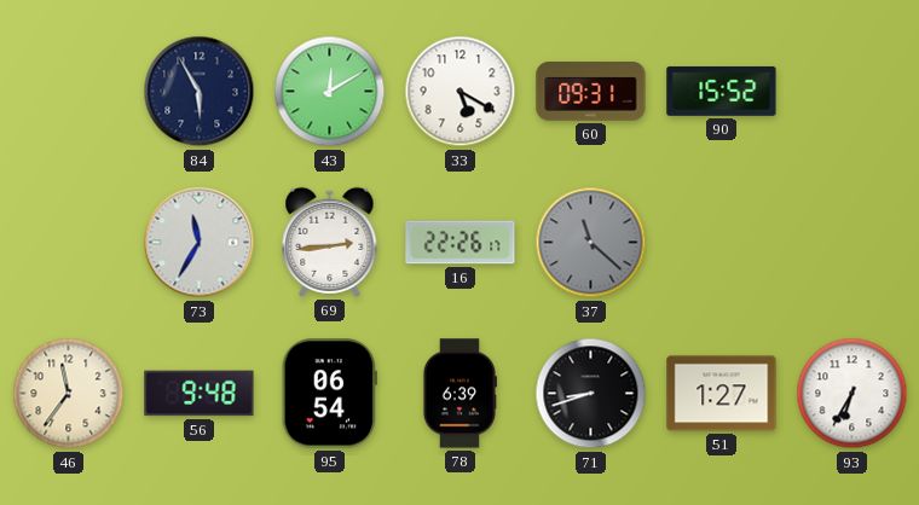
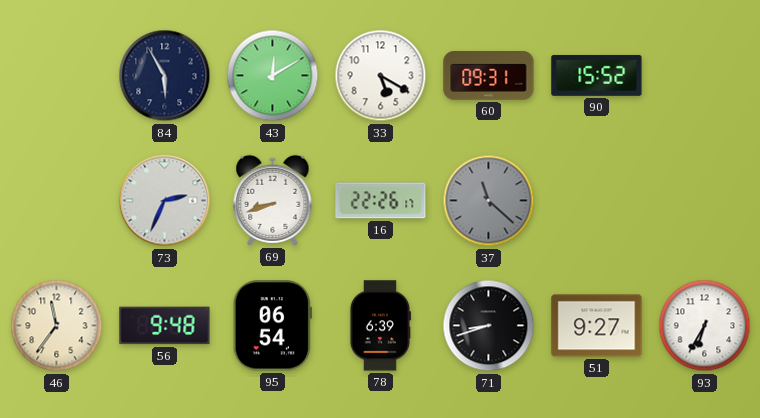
73: 11:35 -> 2:34
69: 2:44 -> 8:42
51: 1:27 -> 9:27
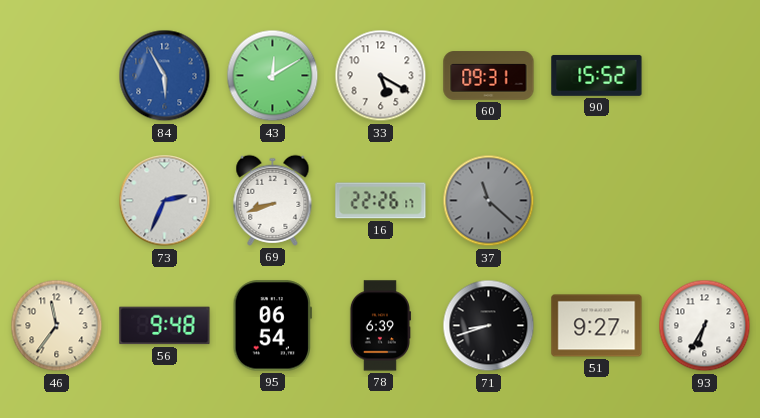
84 dial: navy -> blue
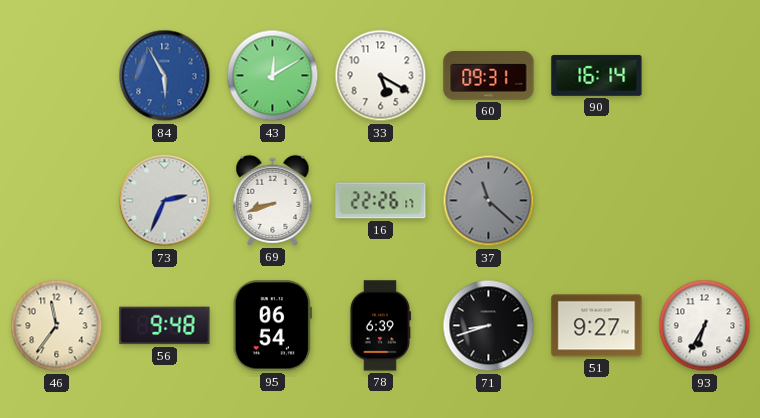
90: 15:52 -> 16:14
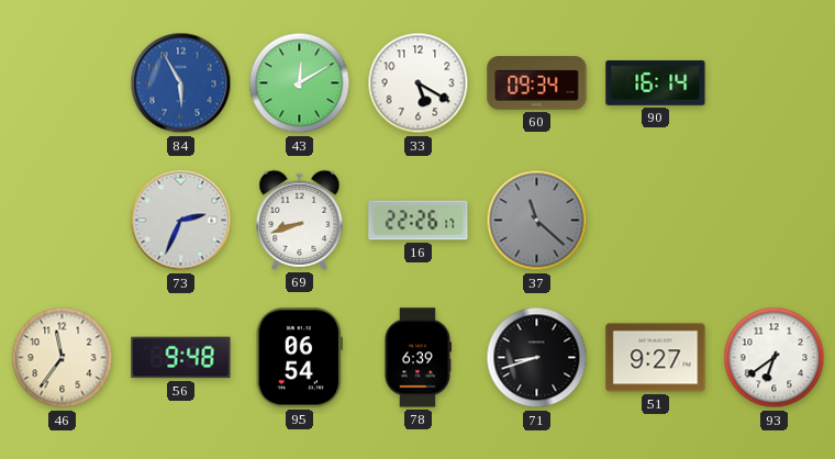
60: 09:31 -> 09:34
93: 6:35 -> 6:39
